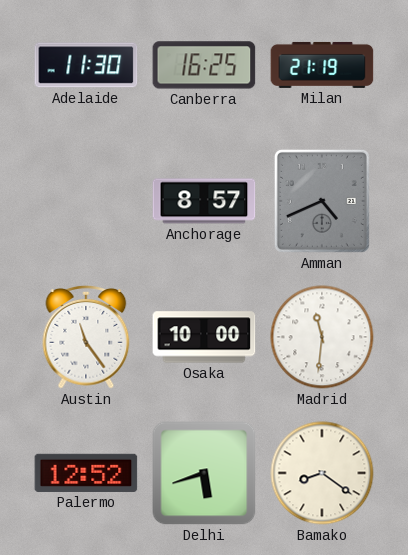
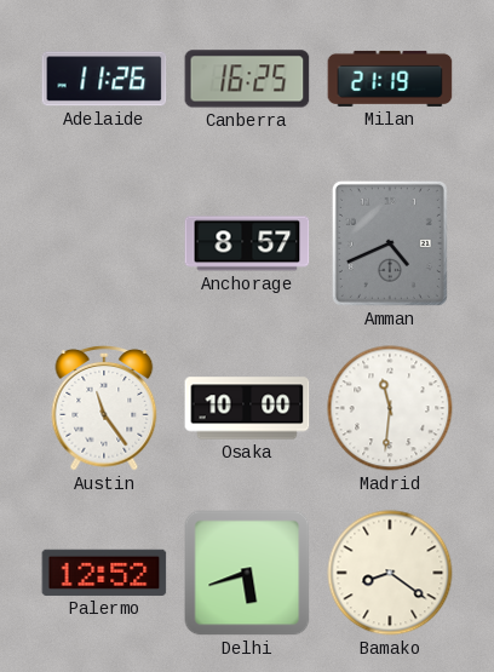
Adelaide: 11:30 -> 11:26
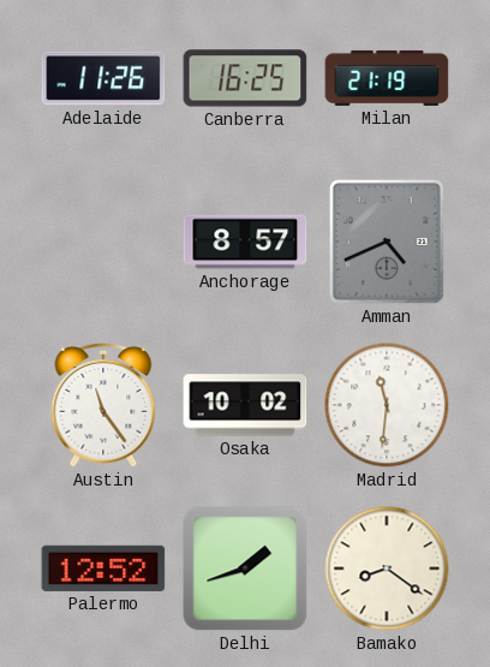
Osaka: 10:00 -> 10:02
Delhi: 5:42 -> 1:42
